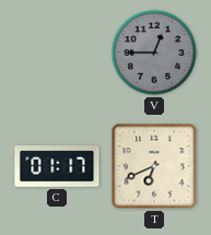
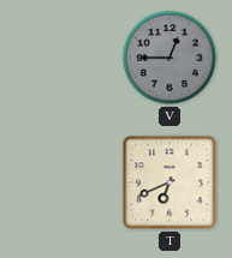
C: 01:17 -> none
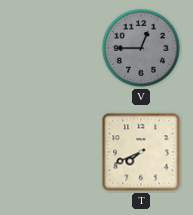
T: 6:41 -> 7:41
